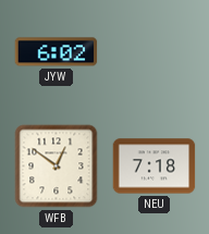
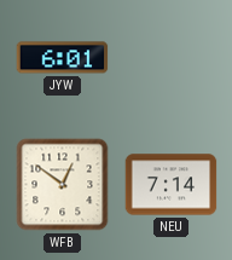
JYW: 6:02 -> 6:01
NEU: 7:18 -> 7:14
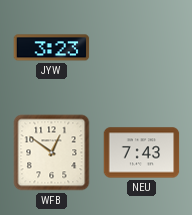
JYW: 6:01 -> 3:23
NEU: 7:14 -> 7:43
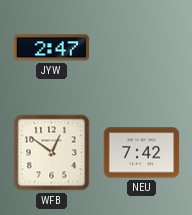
JYW: 3:23 -> 2:47
NEU: 7:43 -> 7:42
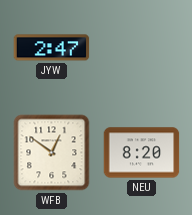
NEU: 7:42 -> 8:20
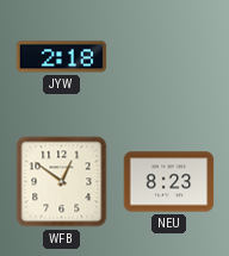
JYW: 2:47 -> 2:18
NEU: 8:20 -> 8:23
